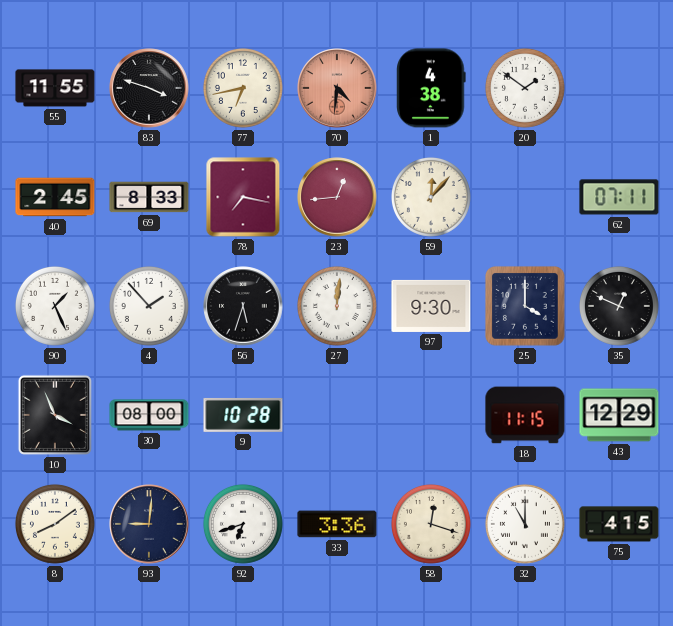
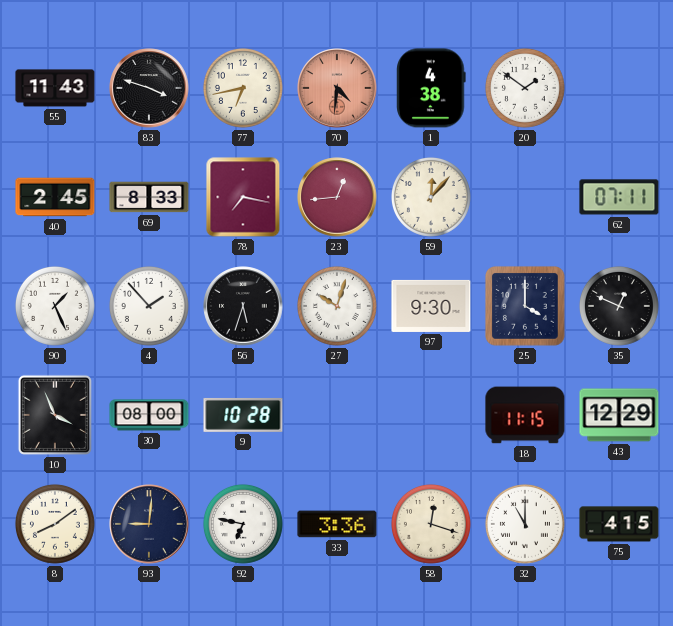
55: 11:55 -> 11:43
27: 12:01 -> 10:03
92: 6:42 -> 6:47
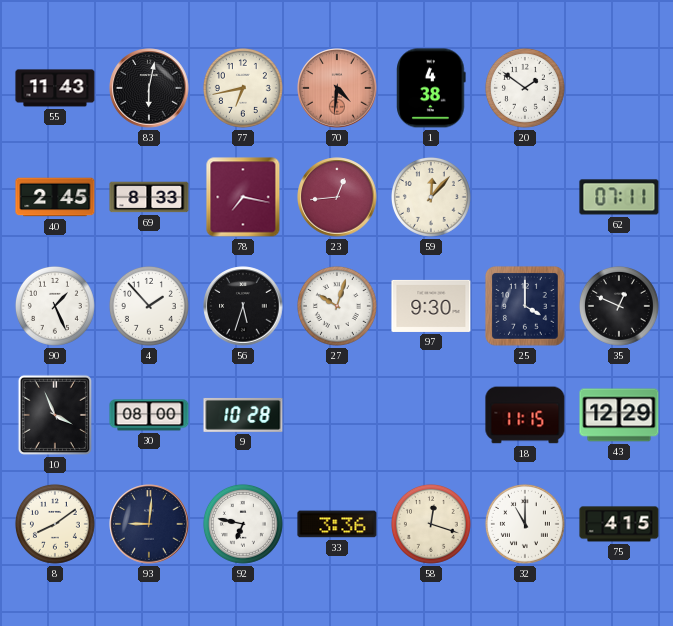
83: 3:48 -> 6:02
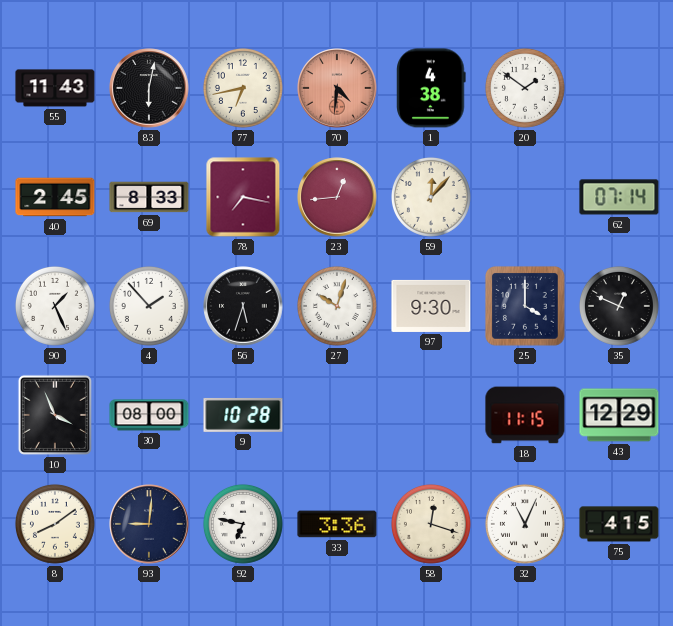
62: 07:11 -> 07:14
32: 11:00 -> 11:04
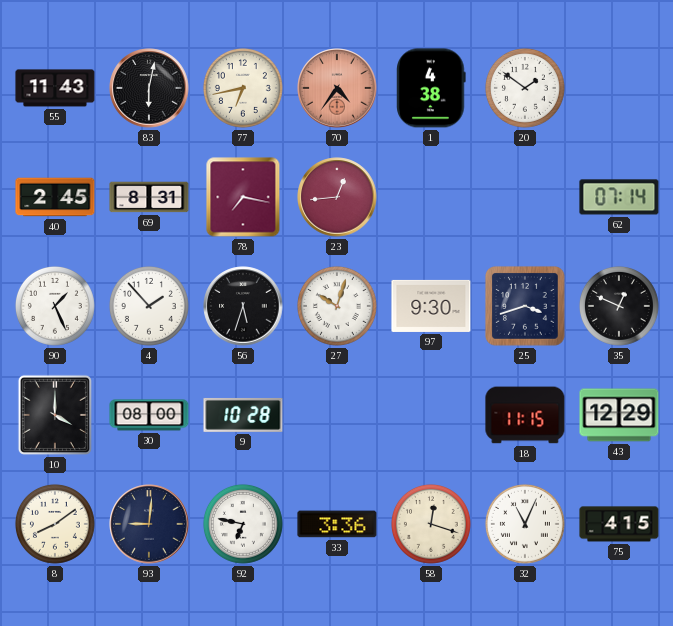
70: 4:31 -> 4:36
69: 8:33 -> 8:31
59: 12:07 -> none
25: 4:00 -> 3:42
10: 3:56 -> 4:00
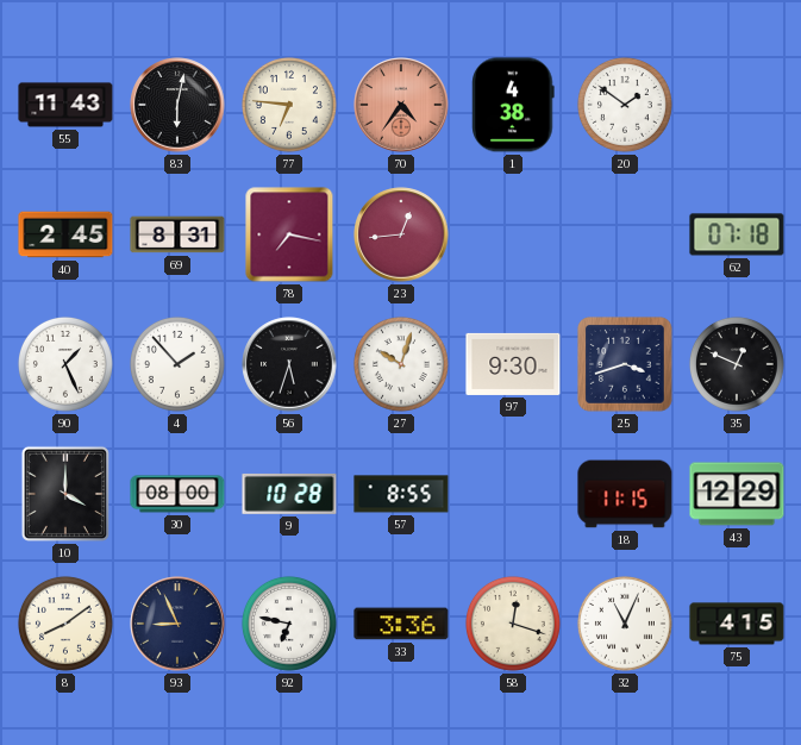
77: 6:43 -> 6:46
62: 07:14 -> 07:18
57: none -> 8:55
93: 9:01 -> 8:56
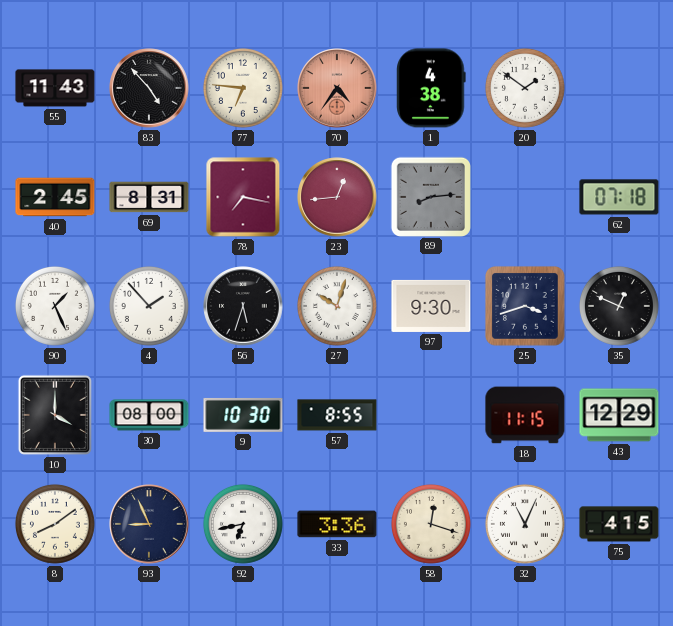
83: 6:02 -> 4:53
89: none -> 8:14
9: 10:28 -> 10:30
92: 6:47 -> 6:43
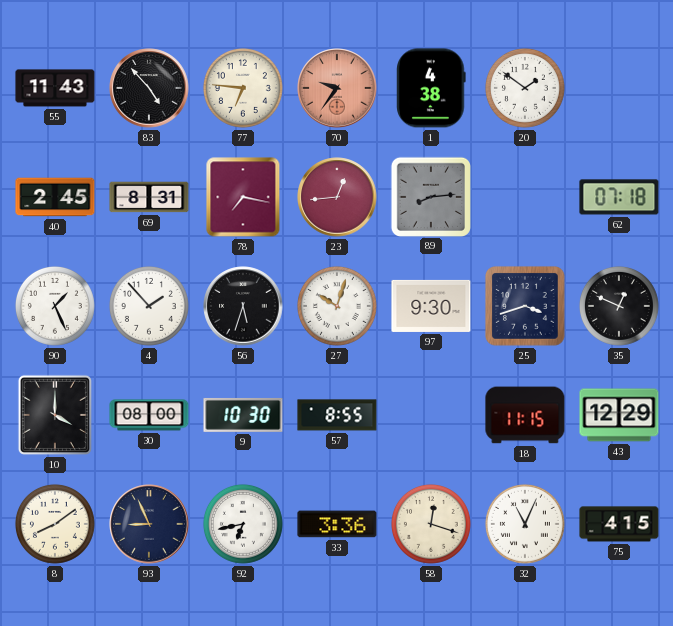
70: 4:36 -> 9:36
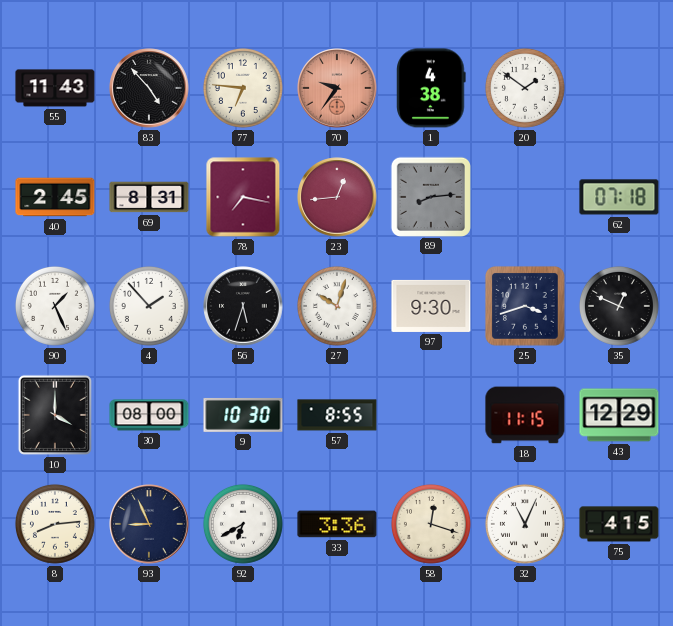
8: 8:09 -> 8:14
92: 6:43 -> 6:40
